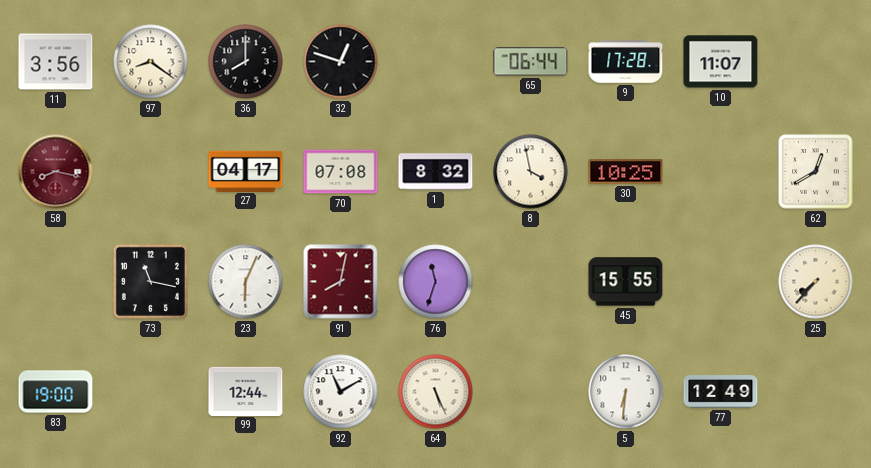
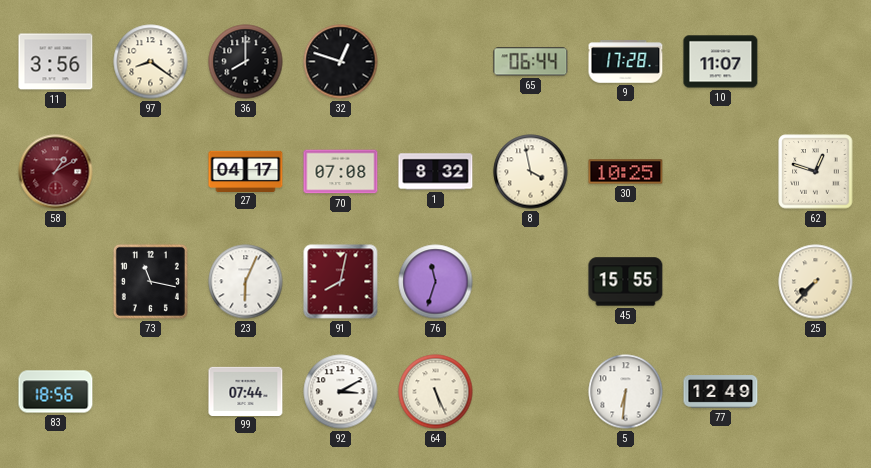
58: 8:17 -> 1:10
62: 12:40 -> 12:48
83: 19:00 -> 18:56
99: 12:44 -> 07:44
92: 11:10 -> 3:10
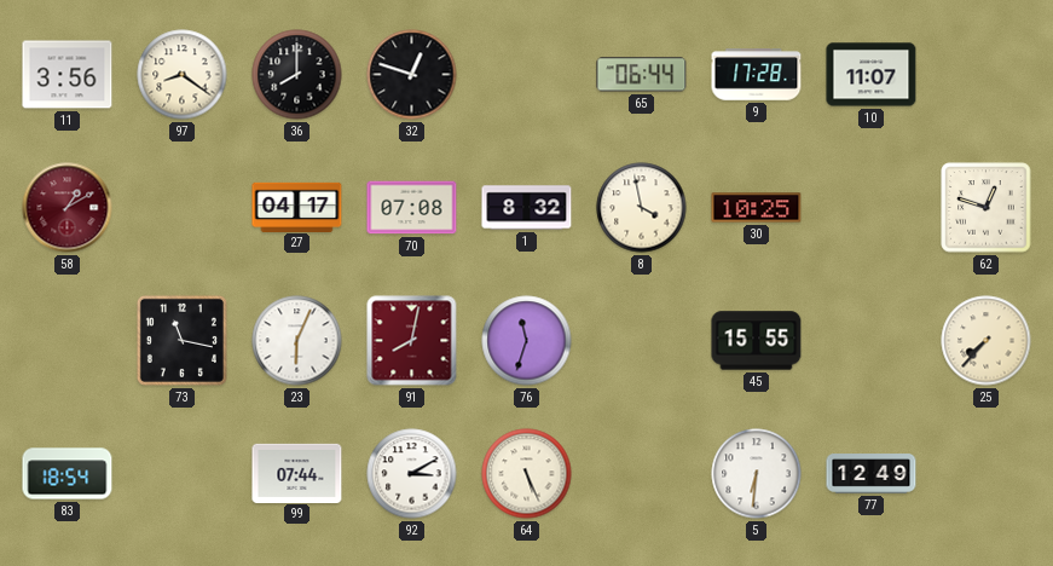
83: 18:56 -> 18:54
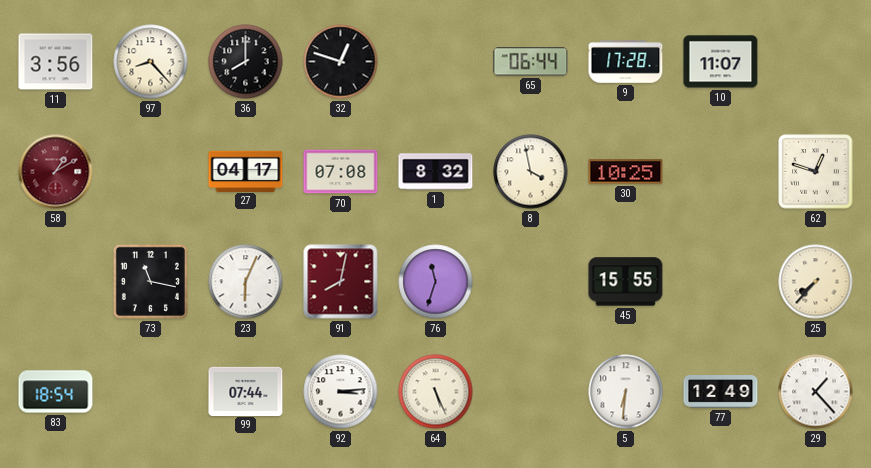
97: 8:21 -> 8:23
92: 3:10 -> 3:14
29: none -> 1:23
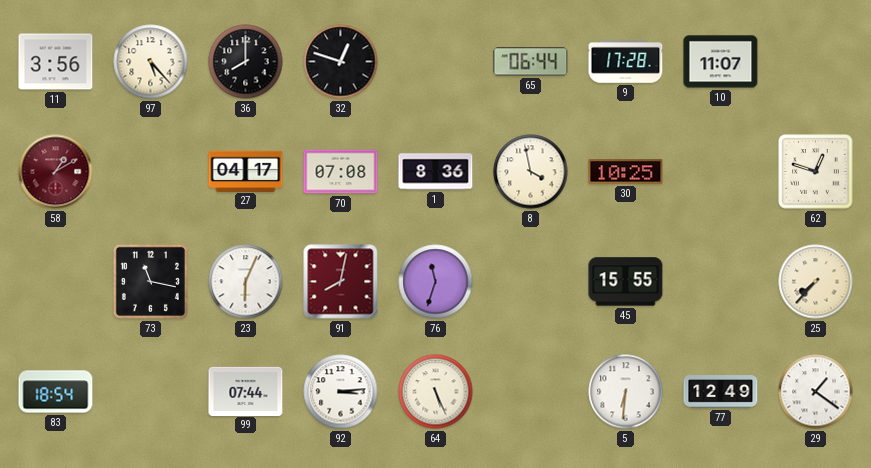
97: 8:23 -> 5:23
1: 8:32 -> 8:36
29: 1:23 -> 1:21
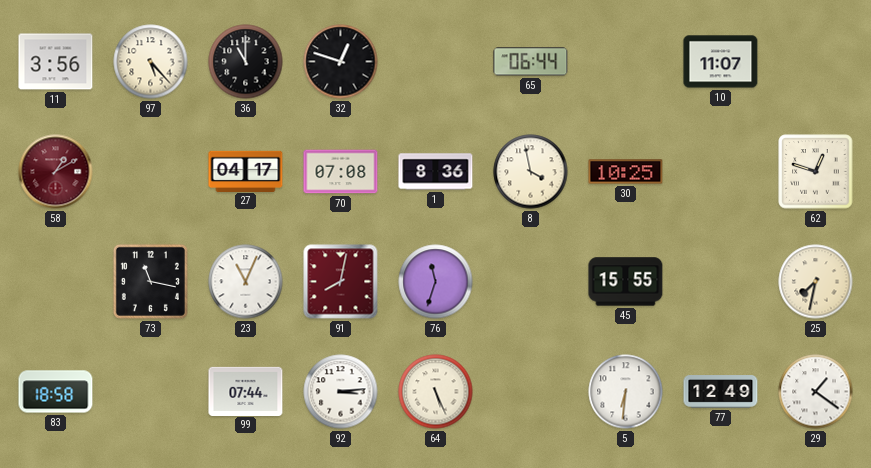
36: 8:00 -> 11:00
9: 17:28 -> none
23: 6:04 -> 11:04
25: 7:37 -> 7:32
83: 18:54 -> 18:58
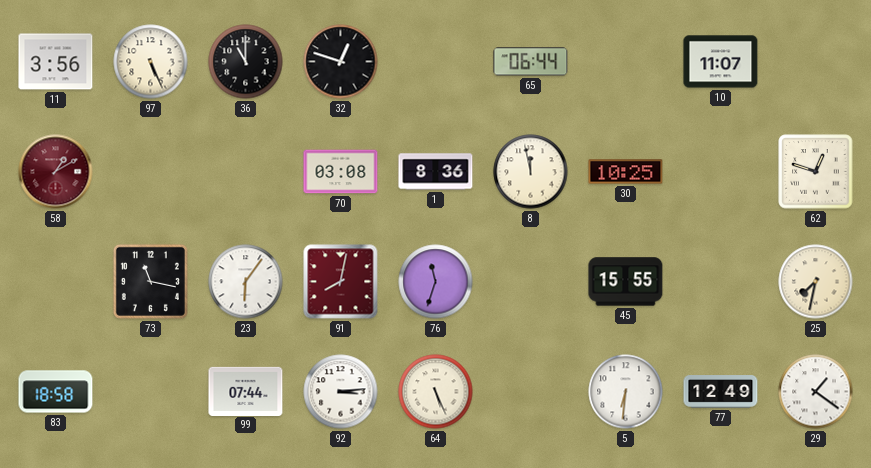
97: 5:23 -> 5:26
27: 04:17 -> none
70: 07:08 -> 03:08
8: 3:58 -> 11:58
23: 11:04 -> 6:06
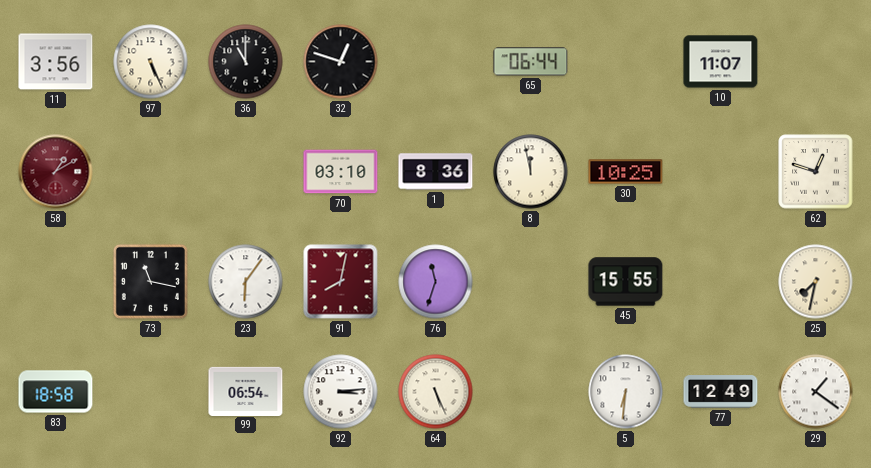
70: 03:08 -> 03:10
99: 07:44 -> 06:54
